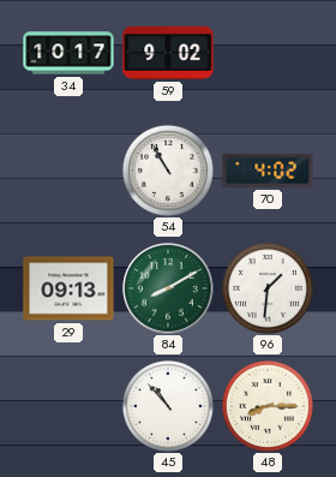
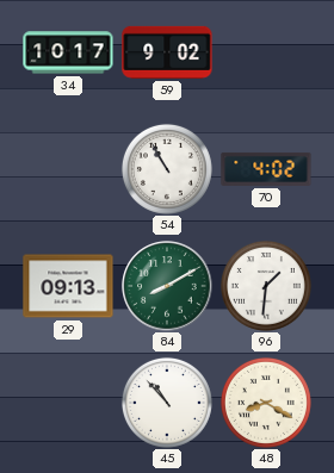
48: 8:15 -> 8:20
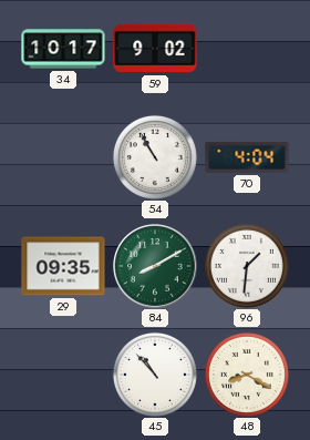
70: 4:02 -> 4:04
29: 09:13 -> 09:35
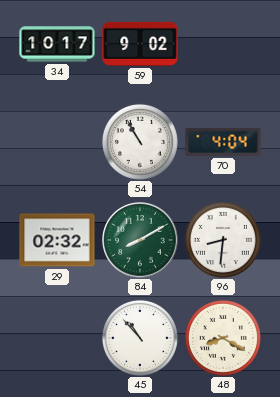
29: 09:35 -> 02:32
96: 1:31 -> 8:31
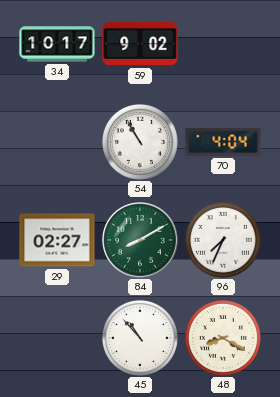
29: 02:32 -> 02:27
96: 8:31 -> 7:34
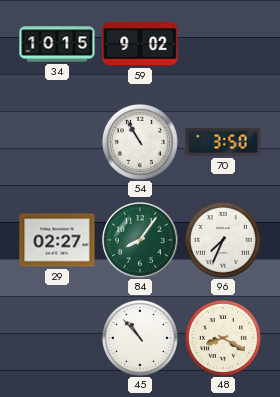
34: 10:17 -> 10:15
70: 4:04 -> 3:50
84: 8:10 -> 8:06
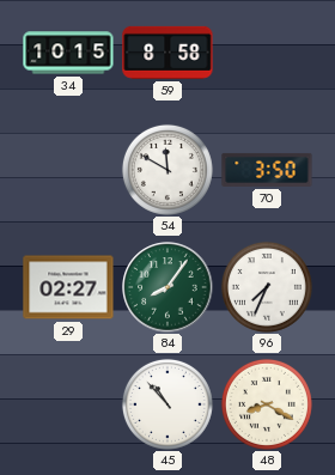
59: 9:02 -> 8:58
54: 10:55 -> 11:50
